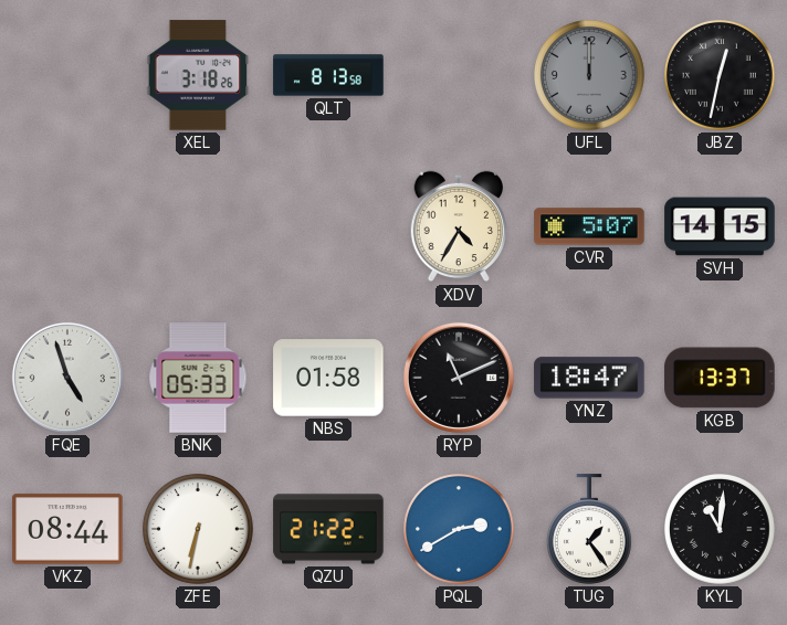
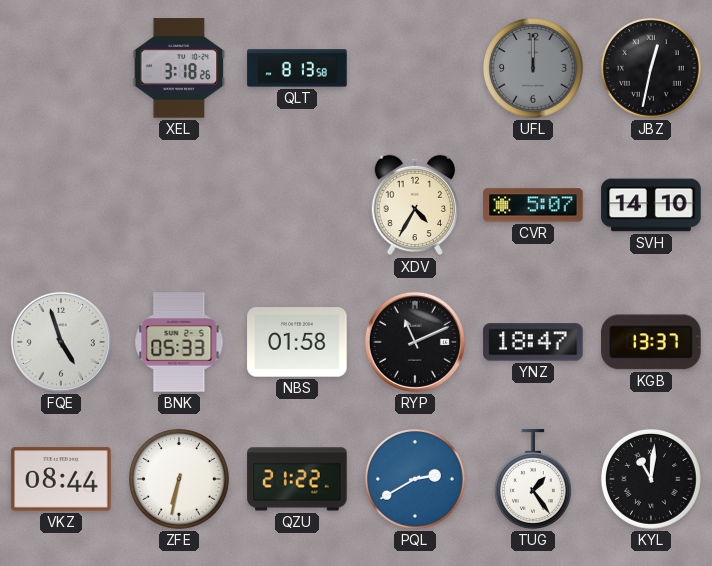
SVH: 14:15 -> 14:10
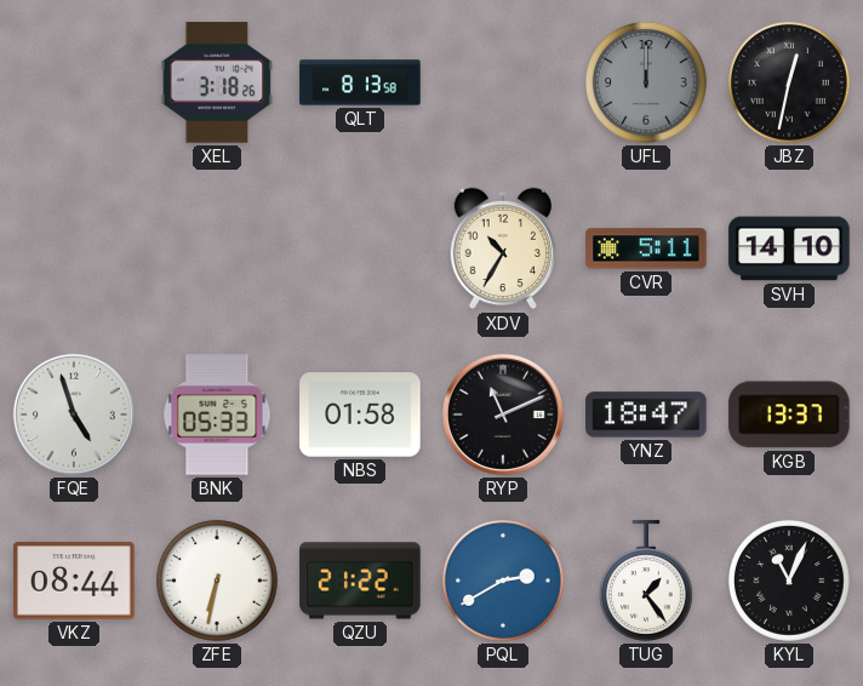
XDV: 4:35 -> 10:35
CVR: 5:07 -> 5:11
KYL: 11:01 -> 11:04
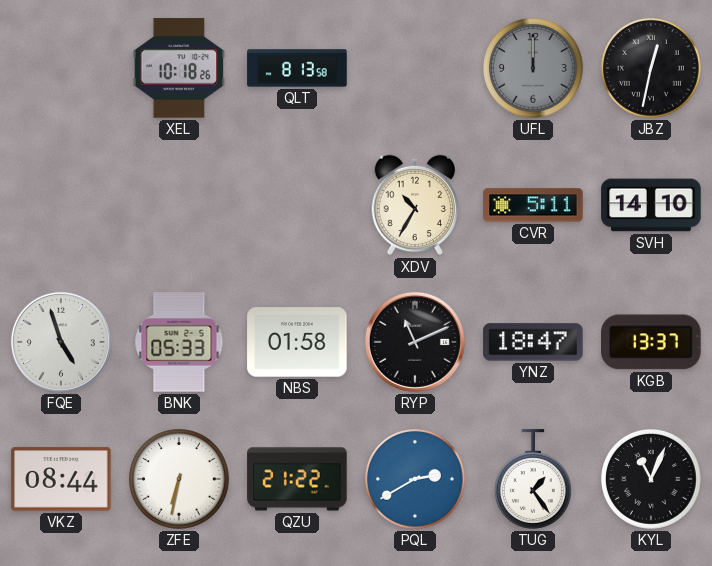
XEL: 3:18 -> 10:18
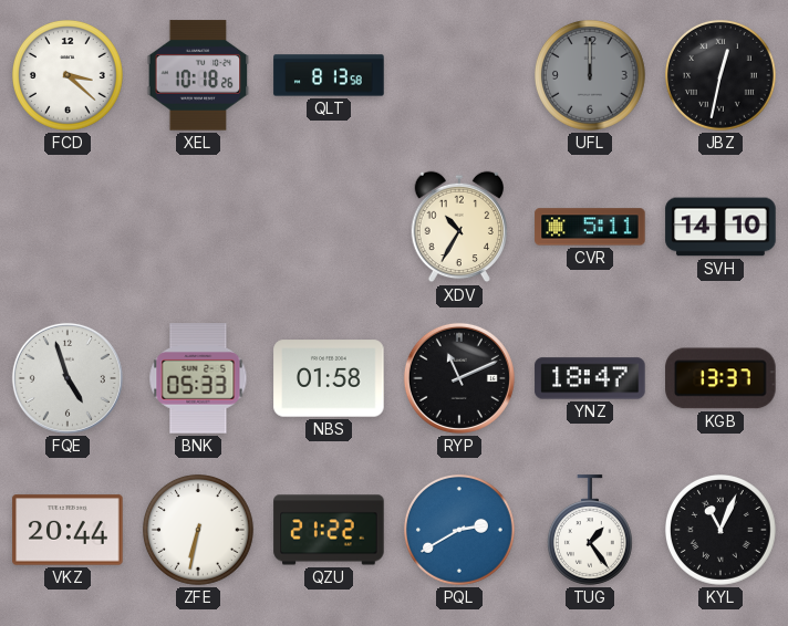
FCD: none -> 3:22
VKZ: 08:44 -> 20:44
